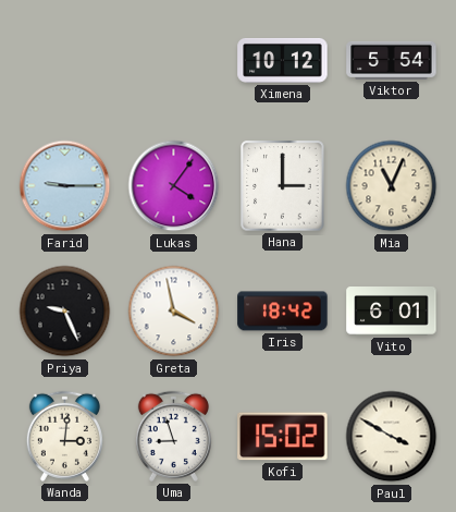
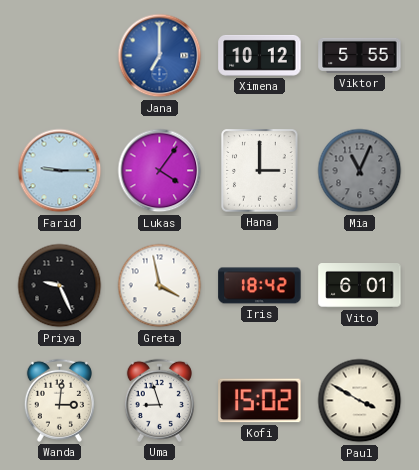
Jana: none -> 7:00
Viktor: 5:54 -> 5:55
Mia dial: cream -> grey
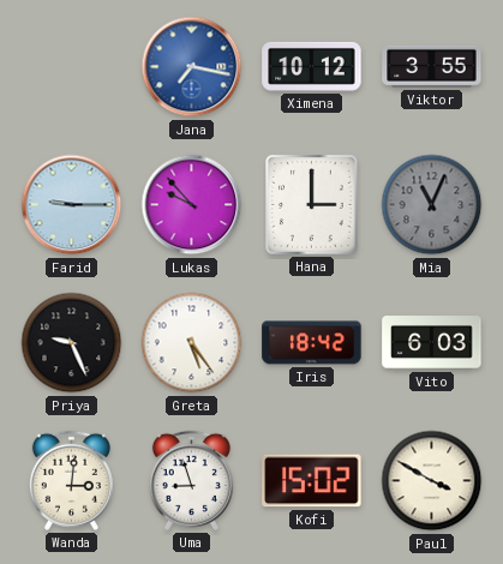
Jana: 7:00 -> 7:17
Viktor: 5:55 -> 3:55
Lukas: 4:06 -> 9:53
Greta: 3:58 -> 5:24
Vito: 6:01 -> 6:03
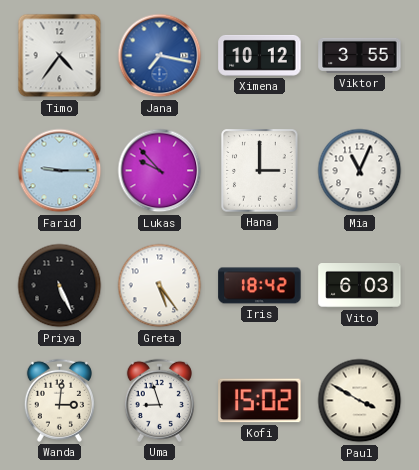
Timo: none -> 4:36
Mia dial: grey -> white
Priya: 9:26 -> 5:26
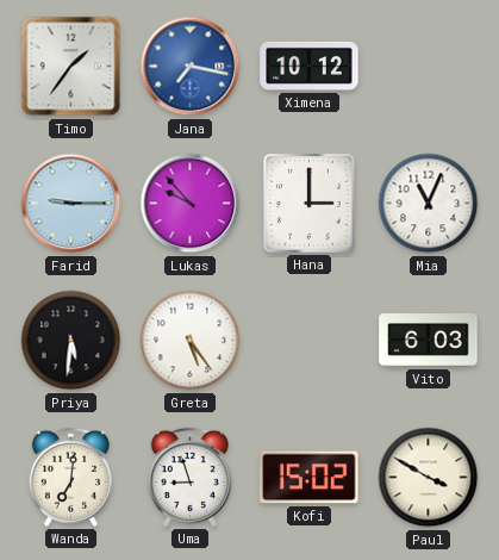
Timo: 4:36 -> 1:36
Viktor: 3:55 -> none
Priya: 5:26 -> 5:31
Iris: 18:42 -> none
Wanda: 3:01 -> 7:01
